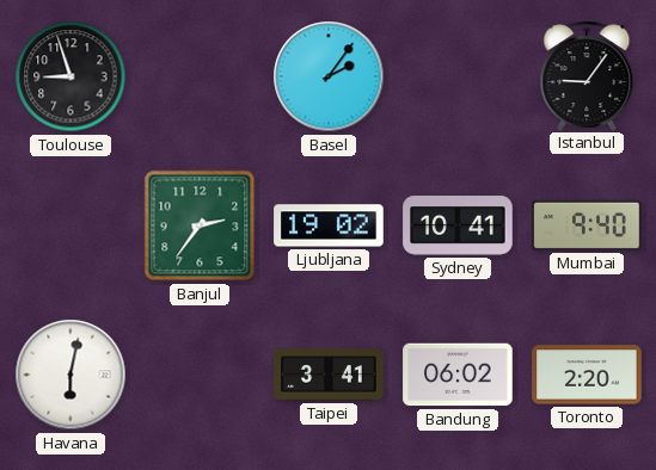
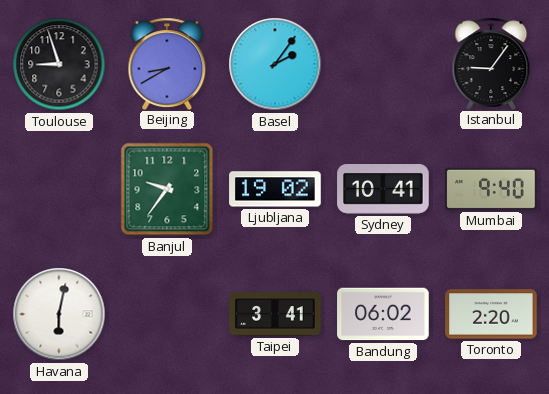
Beijing: none -> 8:40
Banjul: 2:36 -> 9:36
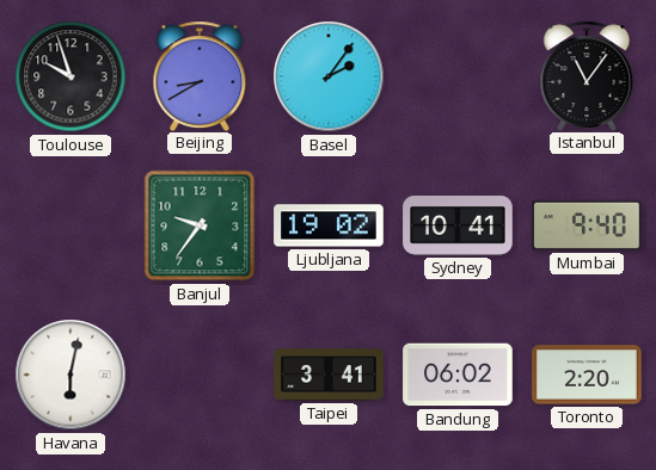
Toulouse: 8:57 -> 9:57
Istanbul: 9:06 -> 11:06
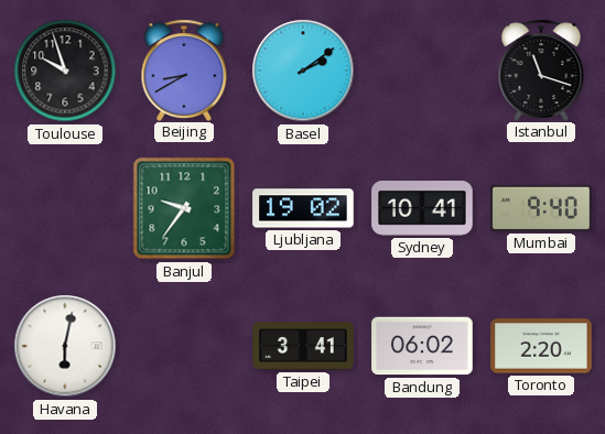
Basel: 2:06 -> 2:09
Istanbul: 11:06 -> 11:18
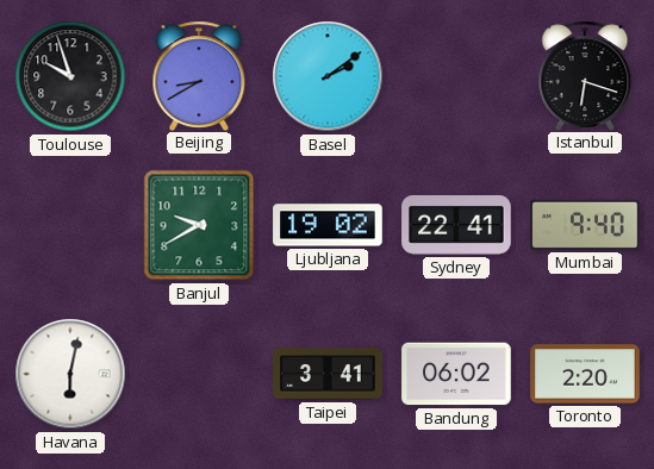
Istanbul: 11:18 -> 6:18
Banjul: 9:36 -> 9:40
Sydney: 10:41 -> 22:41
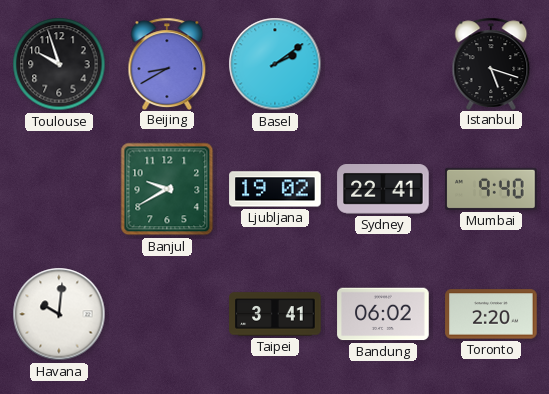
Istanbul: 6:18 -> 5:18
Havana: 6:02 -> 10:01
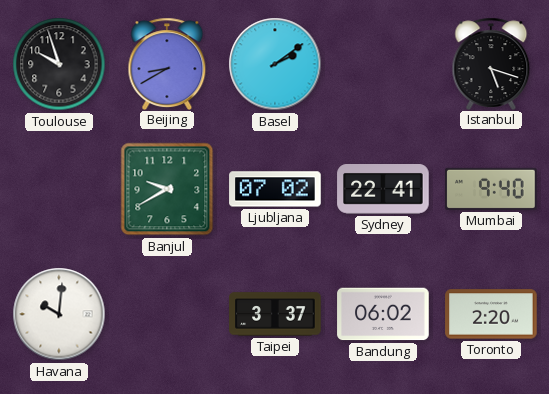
Ljubljana: 19:02 -> 07:02
Taipei: 3:41 -> 3:37
